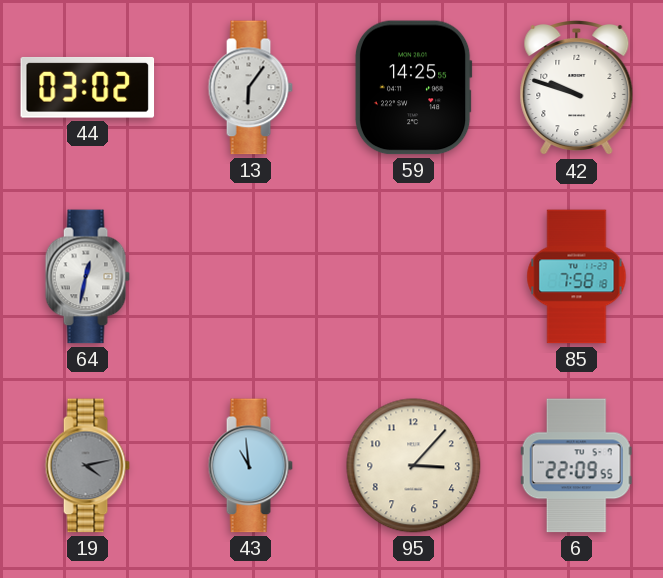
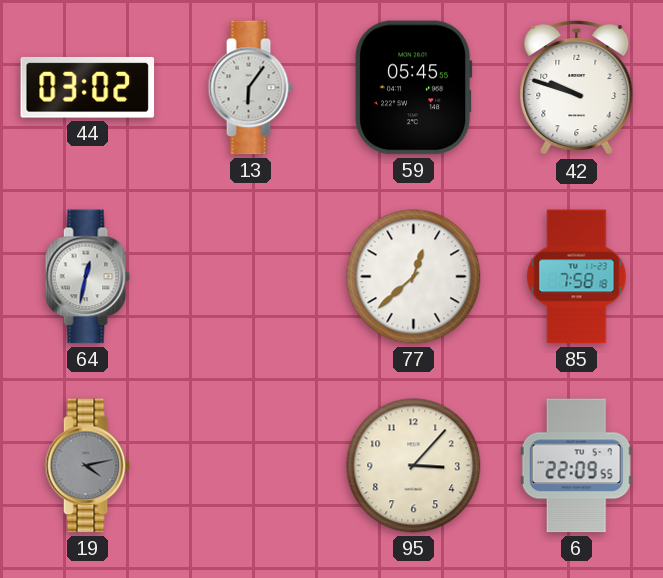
59: 14:25 -> 05:45
77: none -> 12:38
43: 10:59 -> none
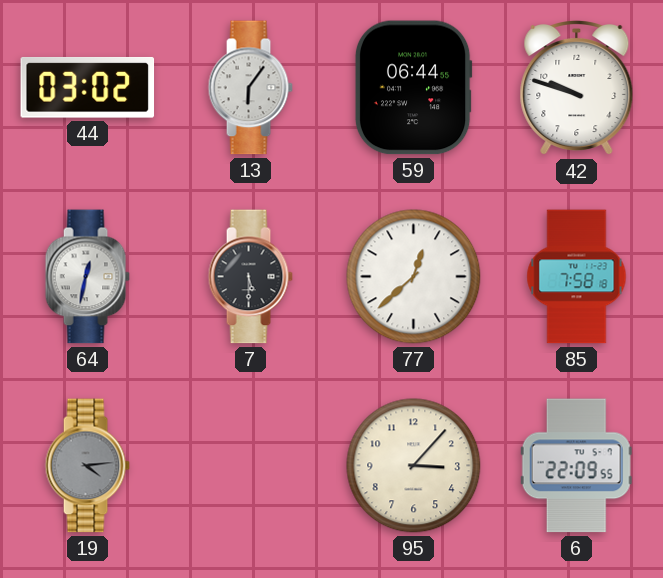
59: 05:45 -> 06:44
7: none -> 5:30
19: 4:13 -> 4:14
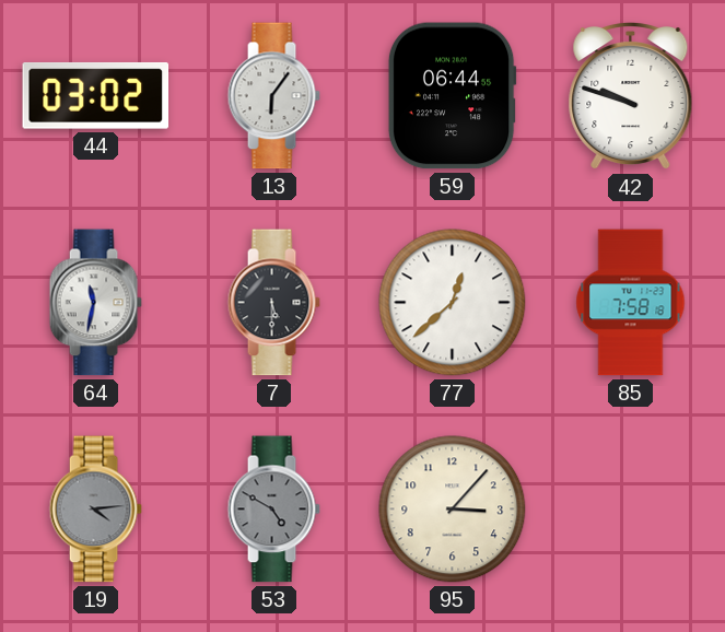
64: 12:32 -> 11:32
53: none -> 4:50
6: 22:09 -> none
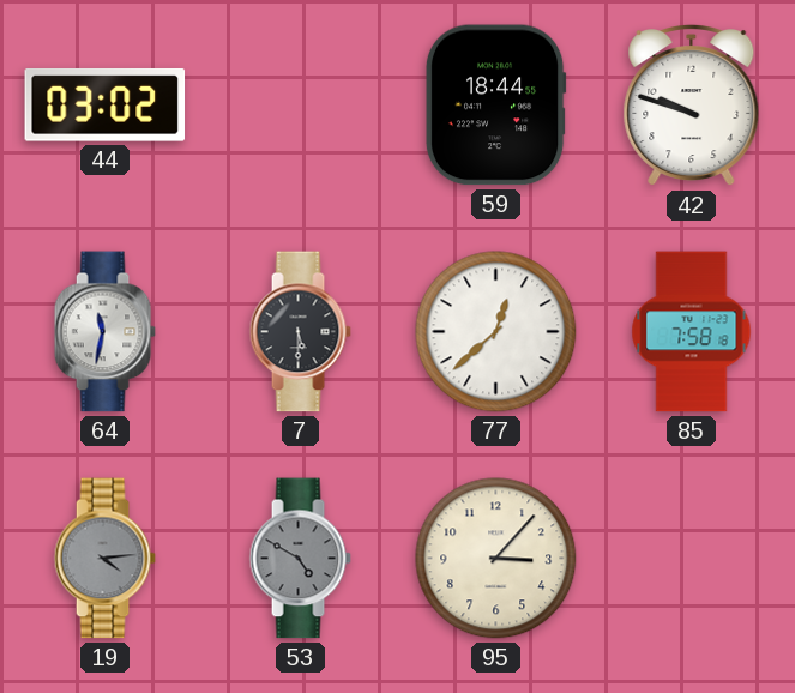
13: 6:06 -> none
59: 06:44 -> 18:44
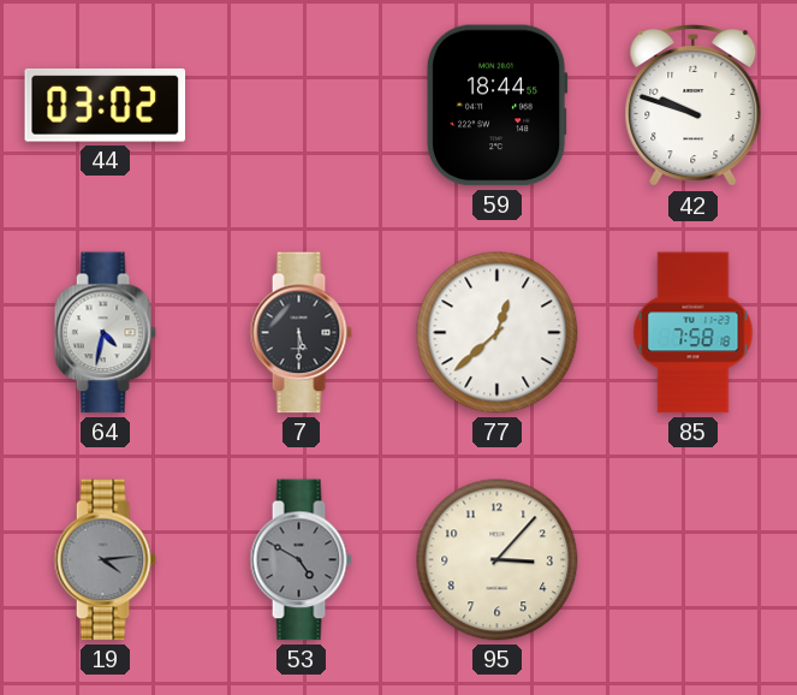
64: 11:32 -> 4:32
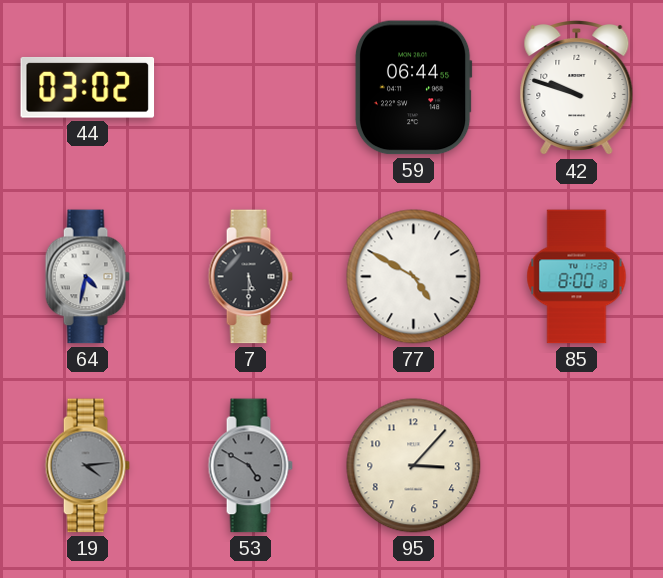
59: 18:44 -> 06:44
77: 12:38 -> 4:50
85: 7:58 -> 8:00
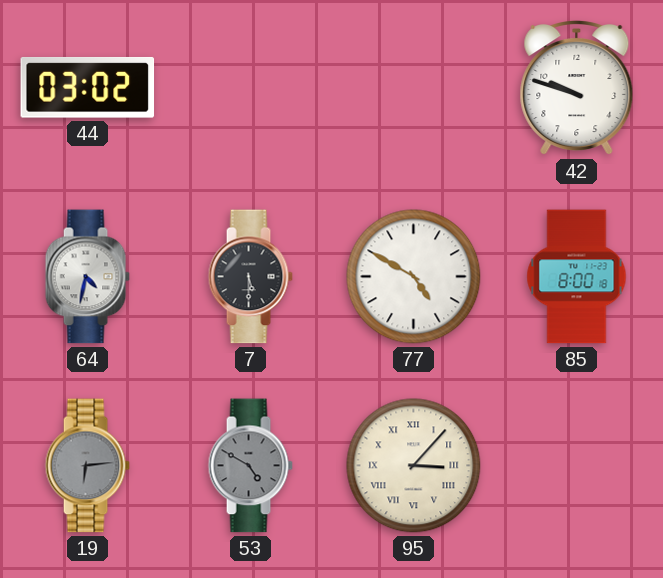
59: 06:44 -> none
19: 4:14 -> 6:14
95 numerals: Arabic -> Roman
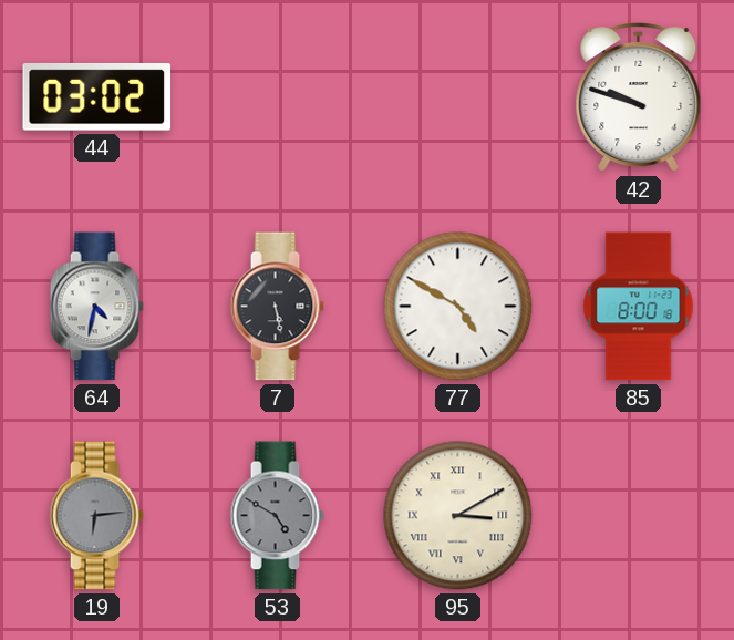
7: 5:30 -> 5:28
95: 3:07 -> 3:10
